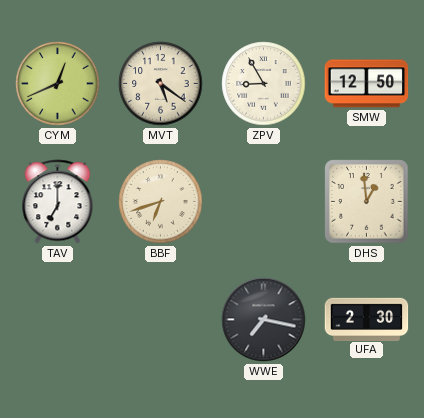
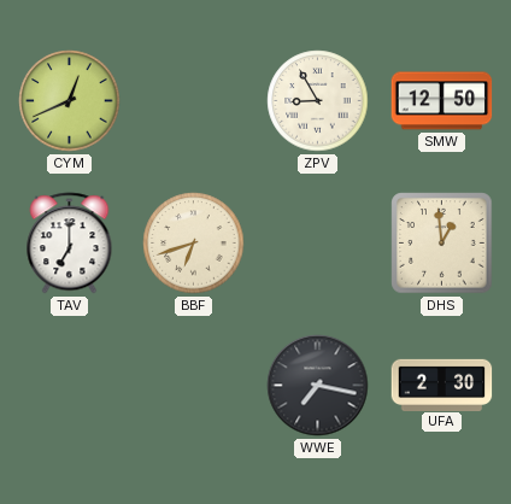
MVT: 5:21 -> none
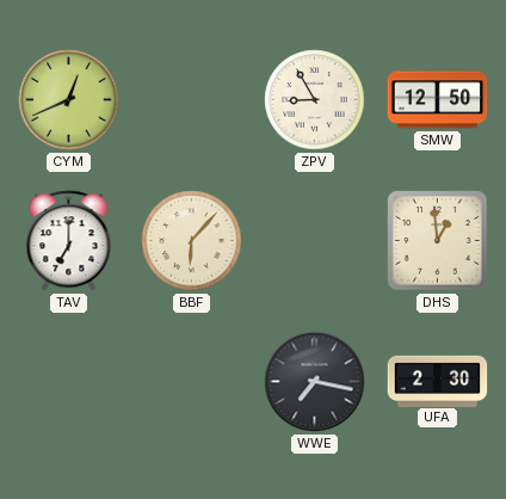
BBF: 6:42 -> 6:07
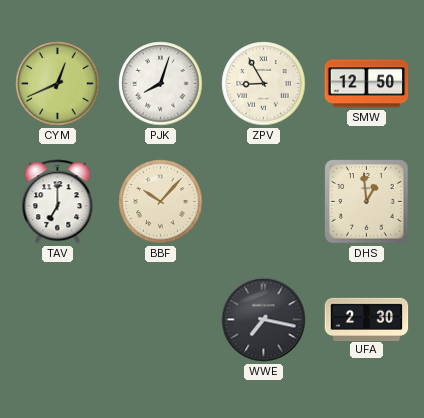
PJK: none -> 8:03
BBF: 6:07 -> 10:07
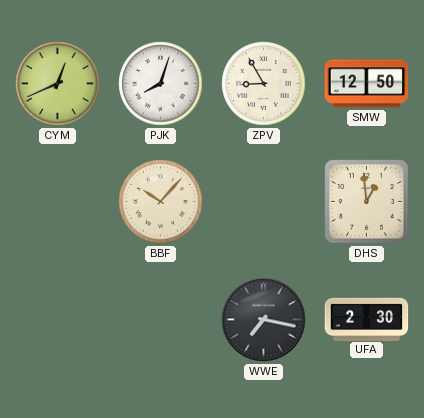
TAV: 7:00 -> none
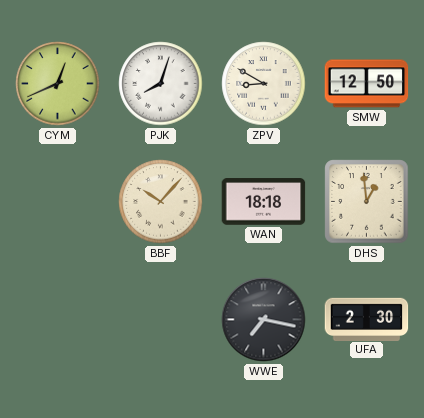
ZPV: 8:55 -> 8:50
WAN: none -> 18:18
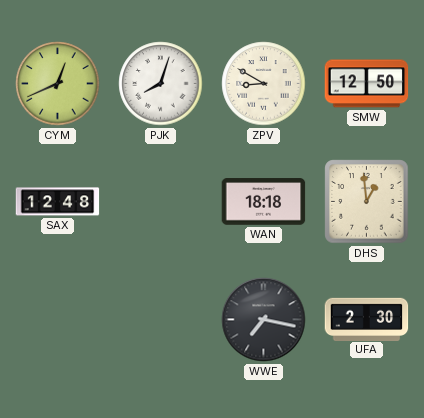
SAX: none -> 12:48
BBF: 10:07 -> none
